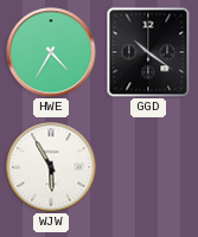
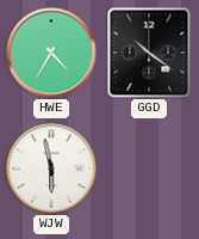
WJW: 5:55 -> 5:58
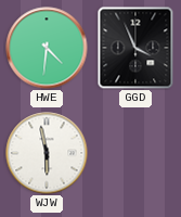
HWE: 4:35 -> 4:31
GGD: 10:21 -> 3:56
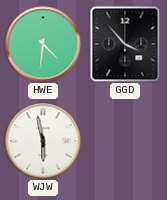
GGD: 3:56 -> 3:53
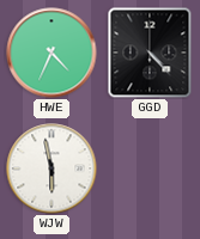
HWE: 4:31 -> 4:34
GGD: 3:53 -> 4:23
